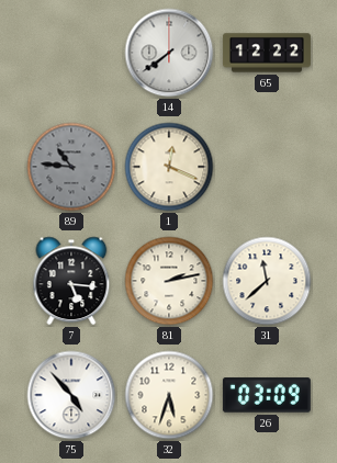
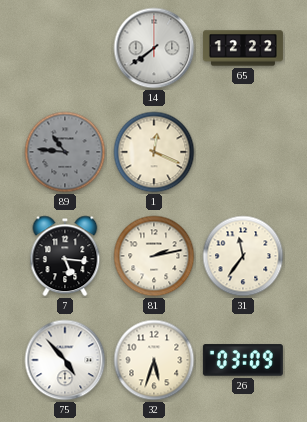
31: 11:38 -> 11:36
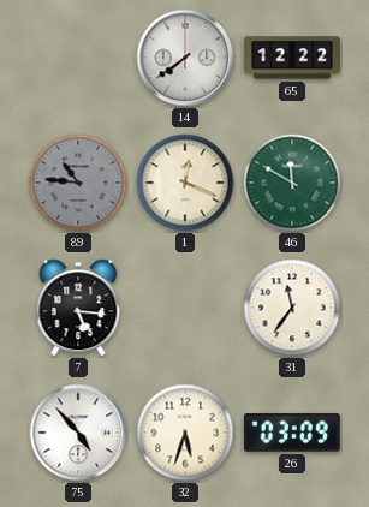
46: none -> 11:50
81: 2:13 -> none
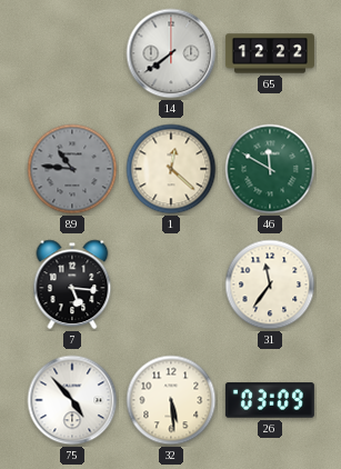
1: 12:19 -> 12:22
32: 5:33 -> 5:29
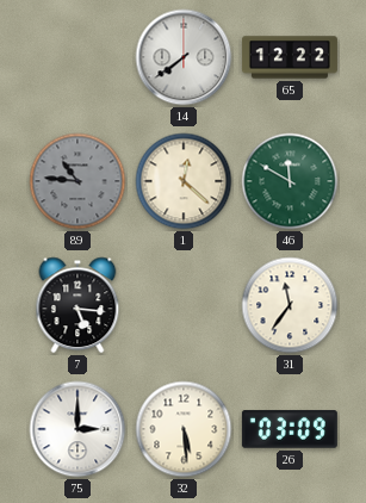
75: 4:53 -> 3:00
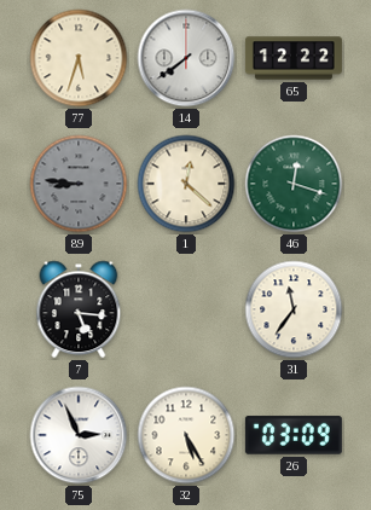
77: none -> 5:33
89: 10:46 -> 8:46
46: 11:50 -> 12:18
75: 3:00 -> 2:56
32: 5:29 -> 5:25
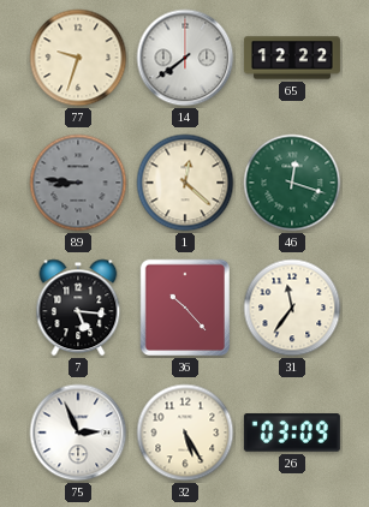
77: 5:33 -> 9:33
36: none -> 10:23
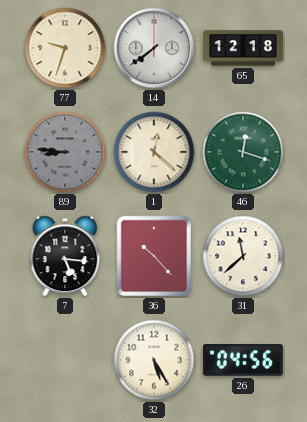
65: 12:22 -> 12:18
31: 11:36 -> 11:38
75: 2:56 -> none
26: 03:09 -> 04:56
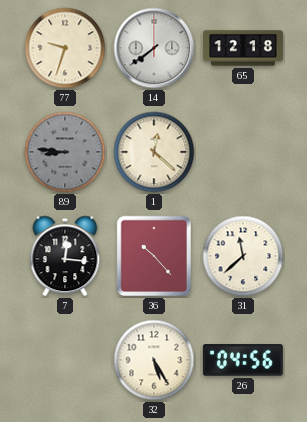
46: 12:18 -> none
7: 5:16 -> 12:16
